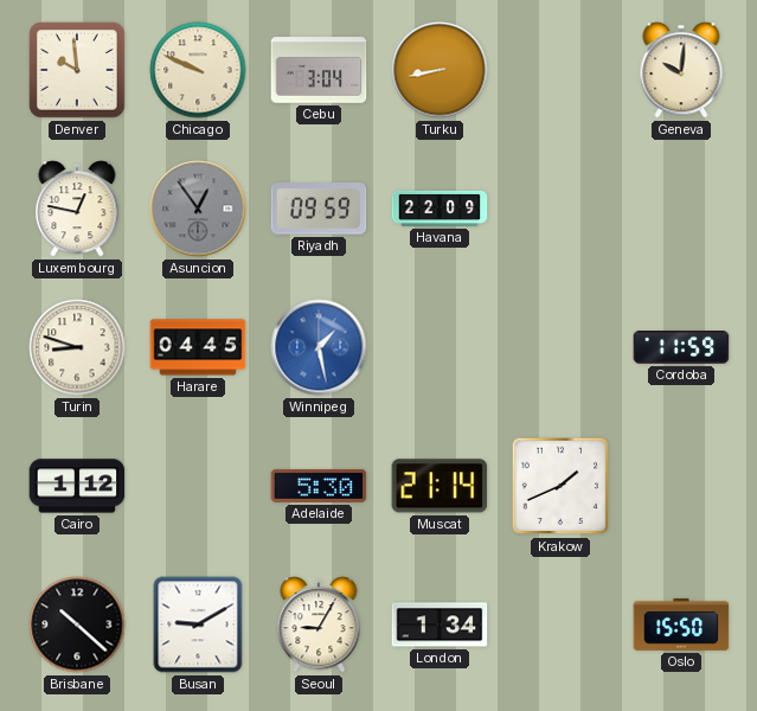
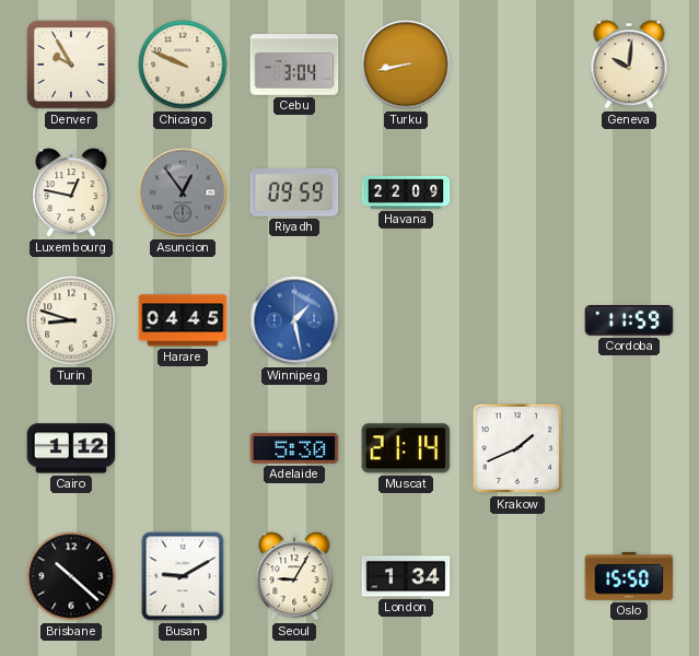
Denver: 9:59 -> 9:55
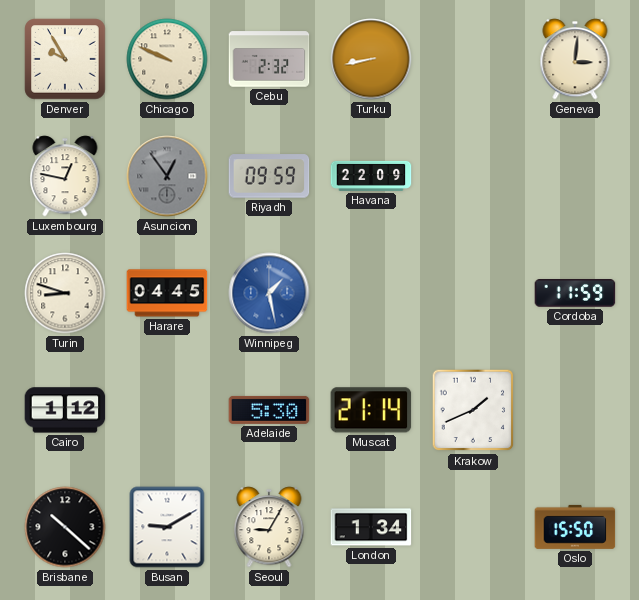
Cebu: 3:04 -> 2:32
Geneva: 10:01 -> 3:01
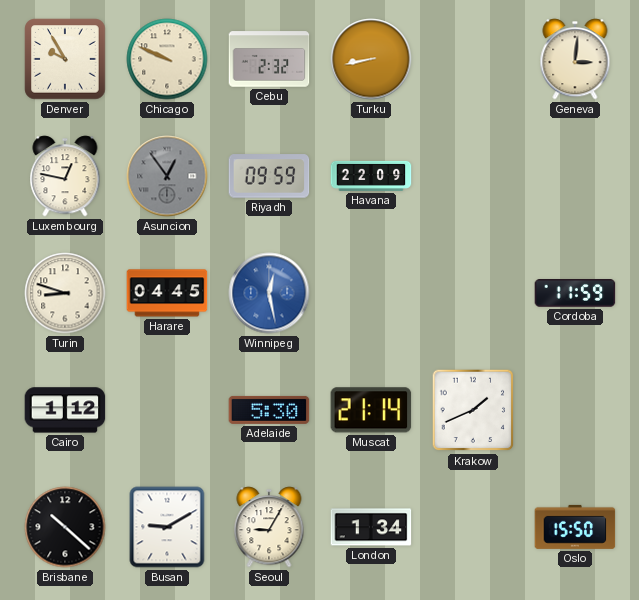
Winnipeg: 1:28 -> 12:28
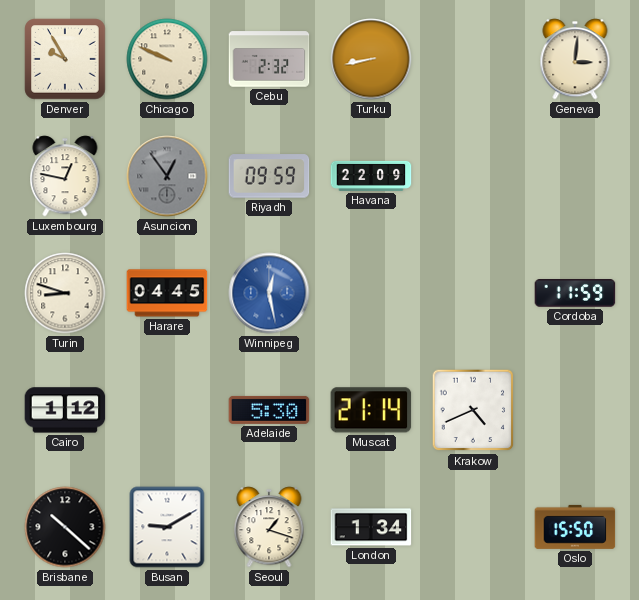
Krakow: 1:41 -> 4:41
Seoul: 9:05 -> 1:18
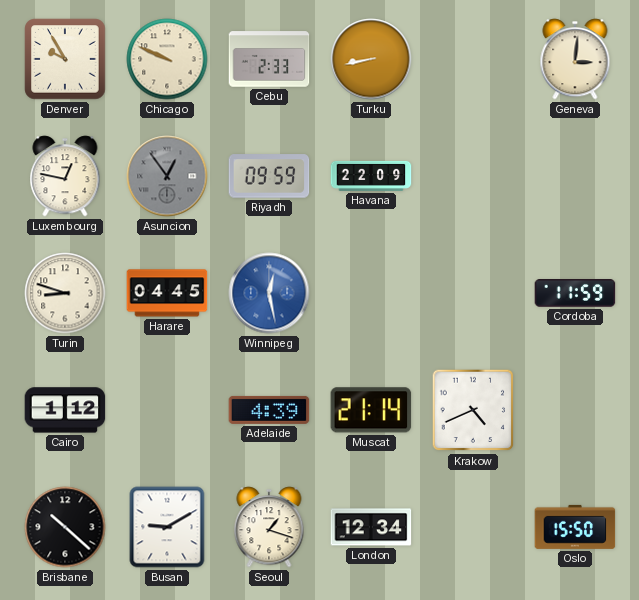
Cebu: 2:32 -> 2:33
Adelaide: 5:30 -> 4:39
London: 1:34 -> 12:34
